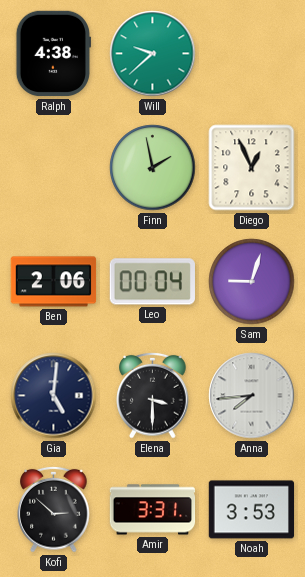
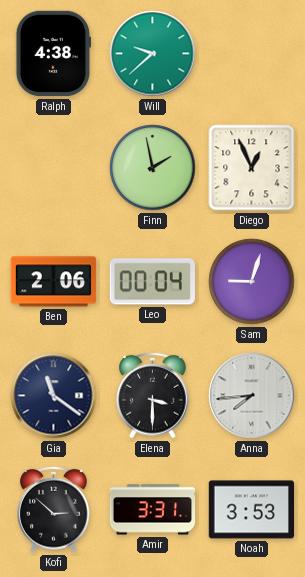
Gia: 5:01 -> 11:21
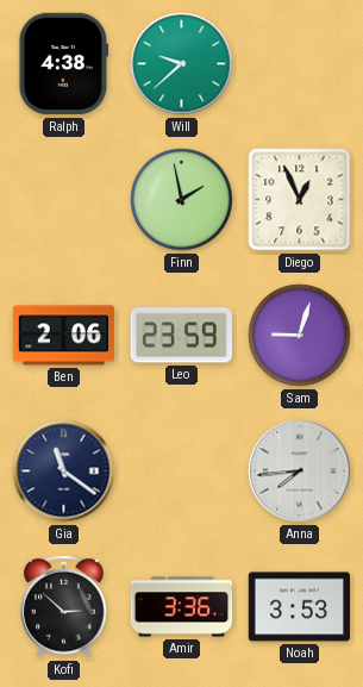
Leo: 00:04 -> 23:59
Elena: 3:30 -> none
Amir: 3:31 -> 3:36
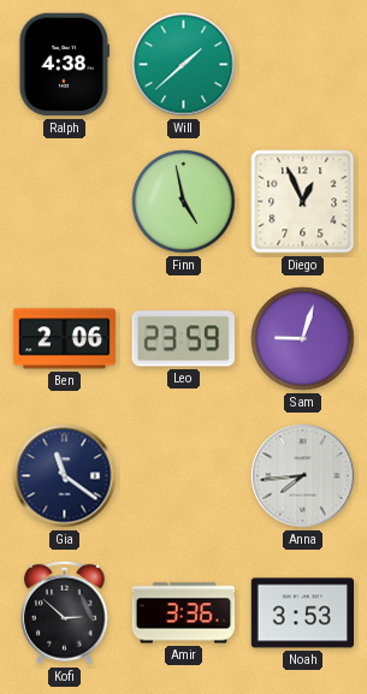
Will: 9:38 -> 1:38
Finn: 1:58 -> 4:58
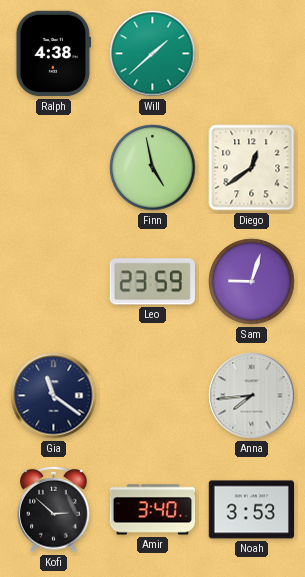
Diego: 12:56 -> 12:39
Ben: 2:06 -> none
Amir: 3:36 -> 3:40
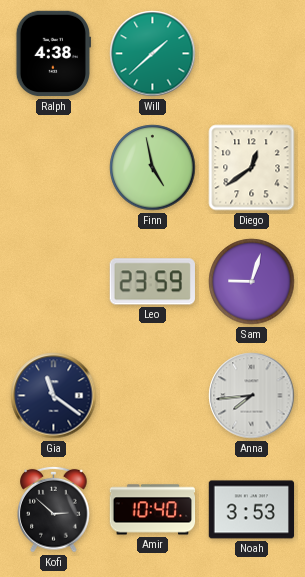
Amir: 3:40 -> 10:40
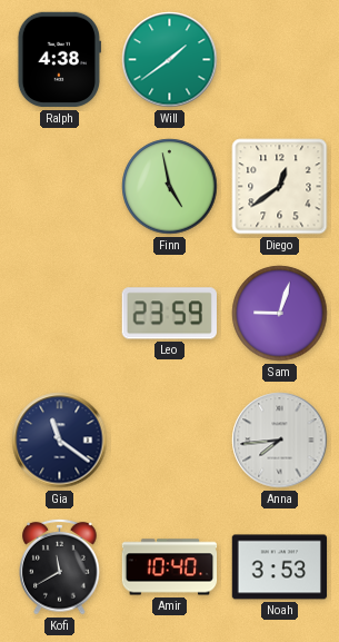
Will: 1:38 -> 1:39
Kofi: 2:52 -> 11:40
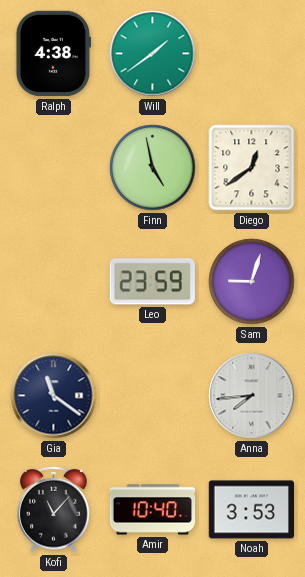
Kofi: 11:40 -> 11:07
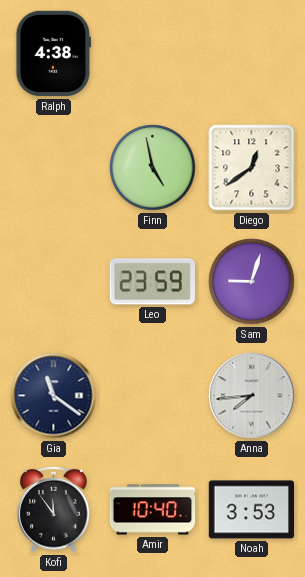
Will: 1:39 -> none
Kofi: 11:07 -> 11:54
